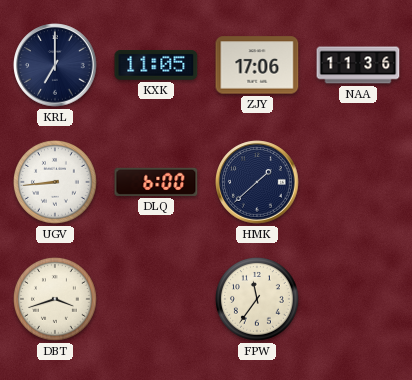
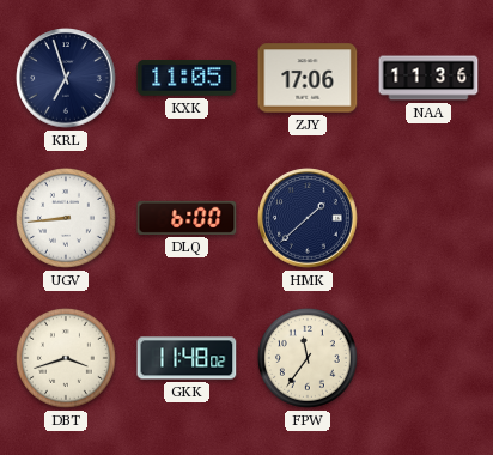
KRL: 7:00 -> 6:57
GKK: none -> 11:48
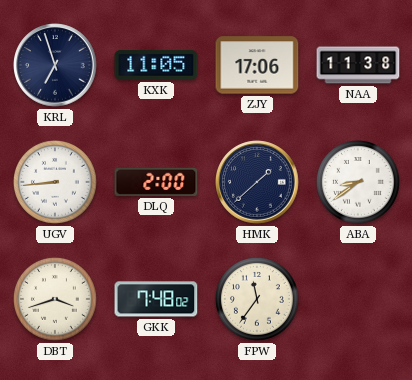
NAA: 11:36 -> 11:38
DLQ: 6:00 -> 2:00
ABA: none -> 8:39
GKK: 11:48 -> 7:48
